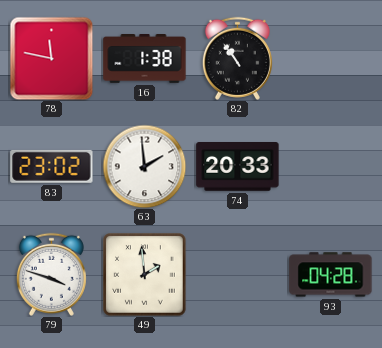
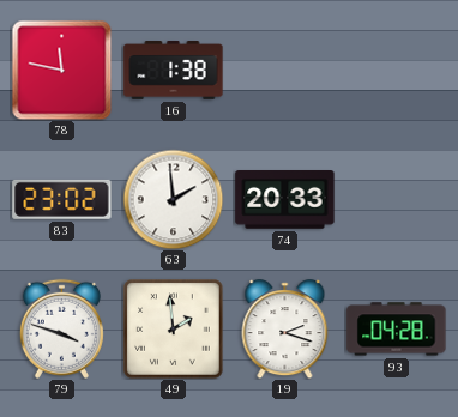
82: 10:54 -> none
19: none -> 2:18
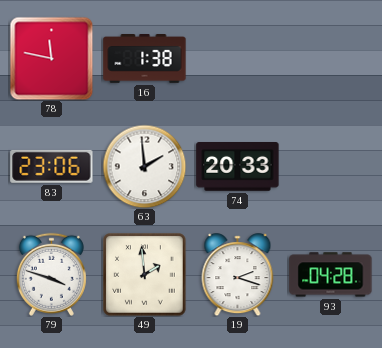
83: 23:02 -> 23:06
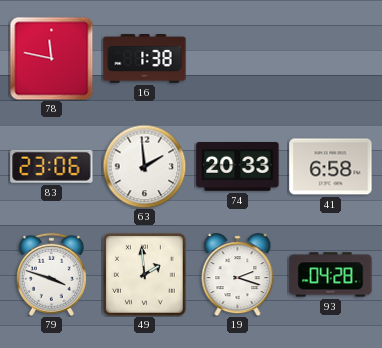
41: none -> 6:58
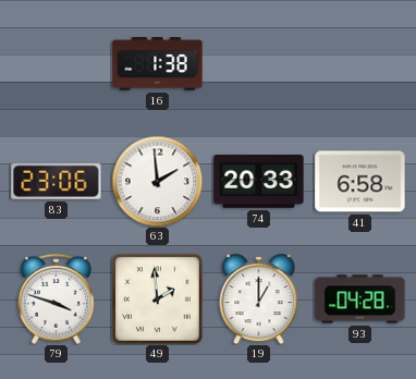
78: 11:47 -> none
19: 2:18 -> 1:00
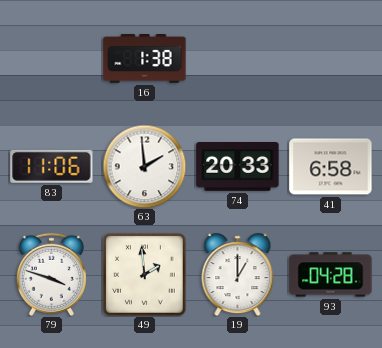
83: 23:06 -> 11:06
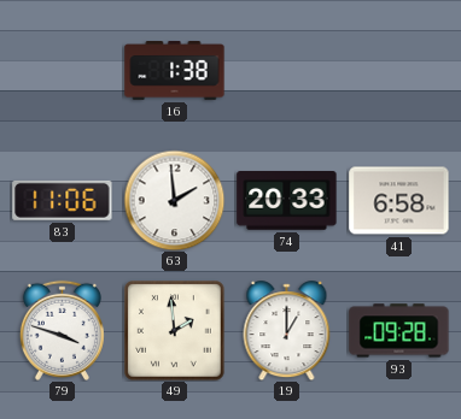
93: 04:28 -> 09:28
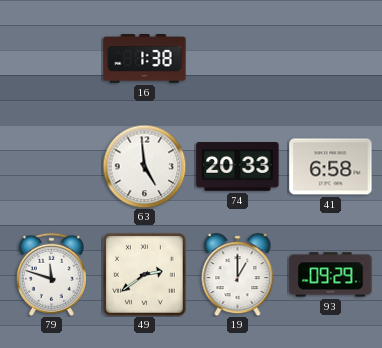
83: 11:06 -> none
63: 1:59 -> 4:59
79: 3:48 -> 11:48
49: 1:59 -> 2:39
93: 09:28 -> 09:29
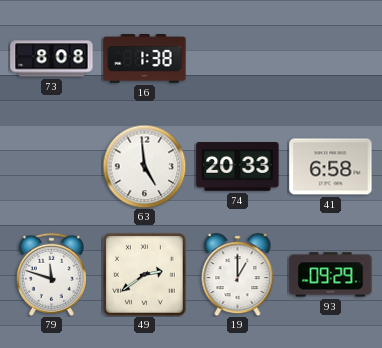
73: none -> 8:08
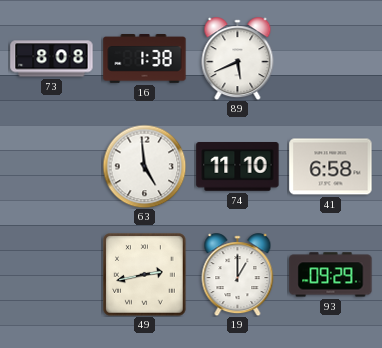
89: none -> 5:41
74: 20:33 -> 11:10
79: 11:48 -> none
49: 2:39 -> 2:43
